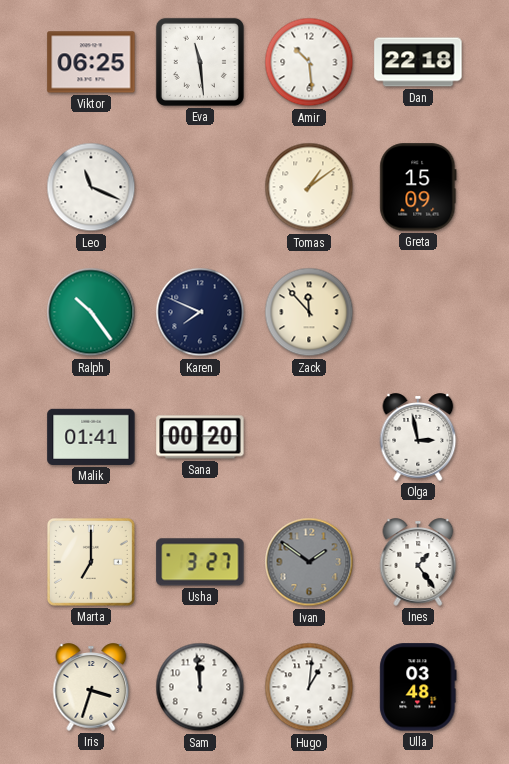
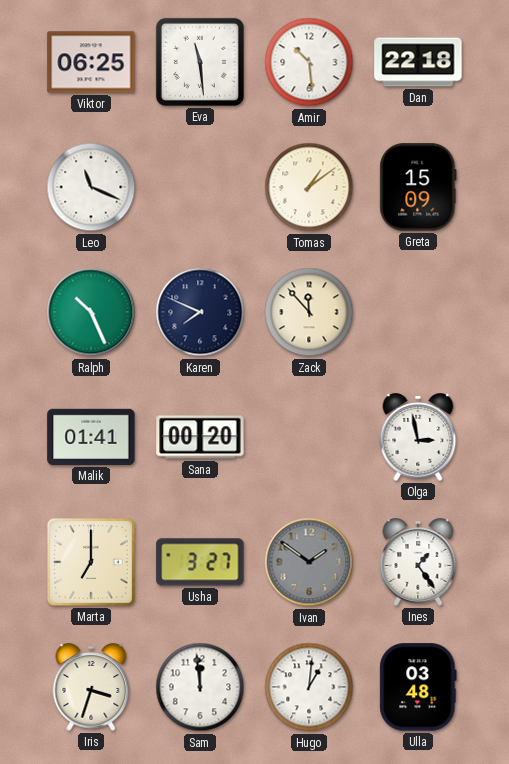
Ralph: 10:24 -> 10:26
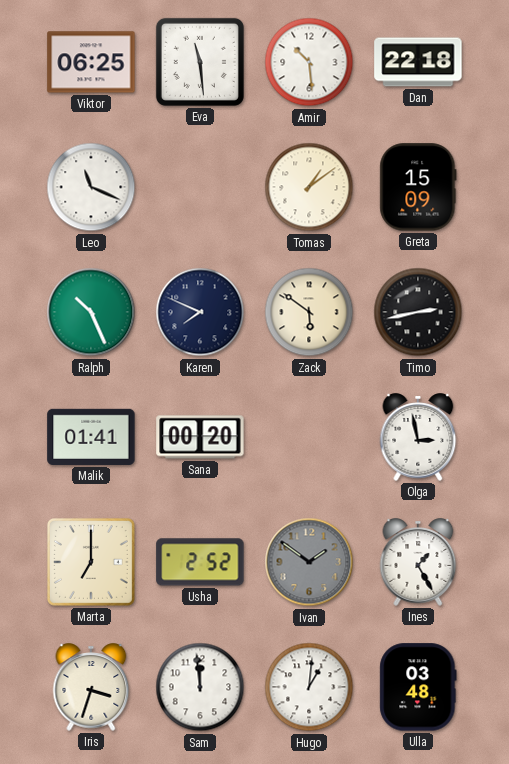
Zack: 11:53 -> 5:51
Timo: none -> 2:43
Usha: 3:27 -> 2:52
Ines: 1:24 -> 1:25
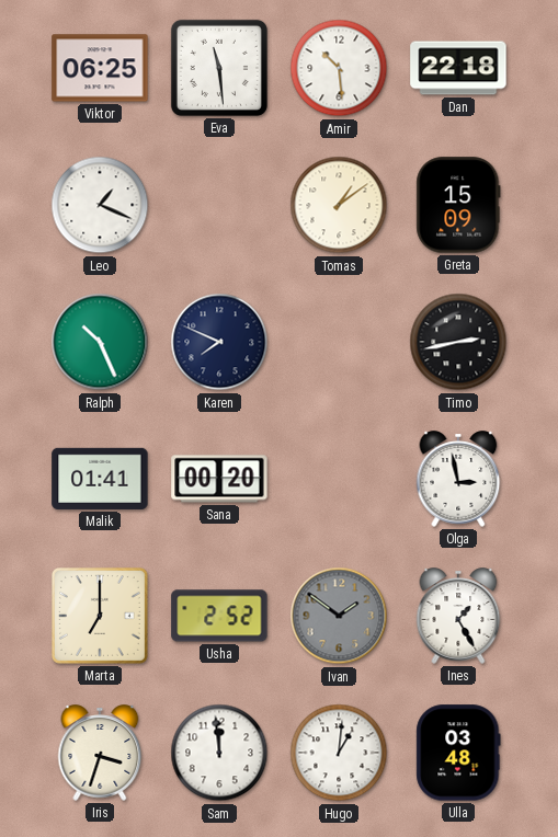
Leo: 11:19 -> 1:19
Zack: 5:51 -> none
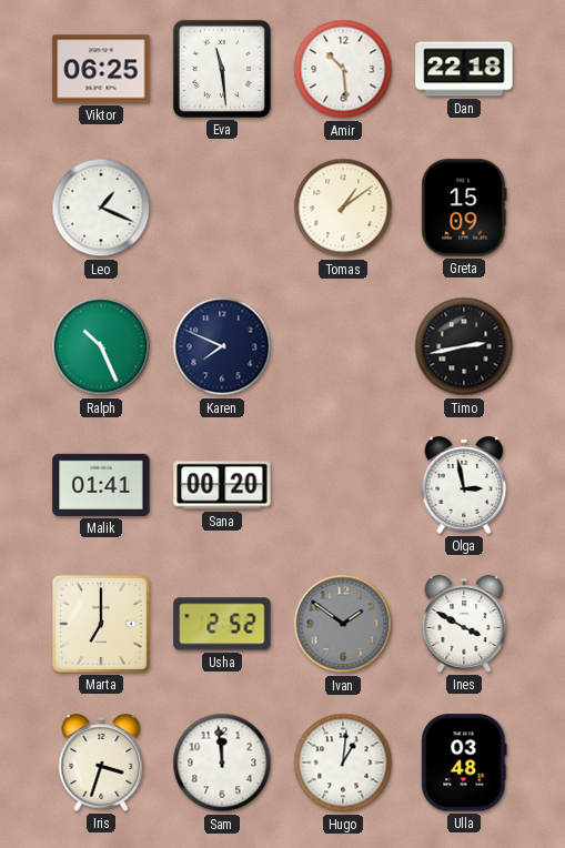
Ines: 1:25 -> 3:50
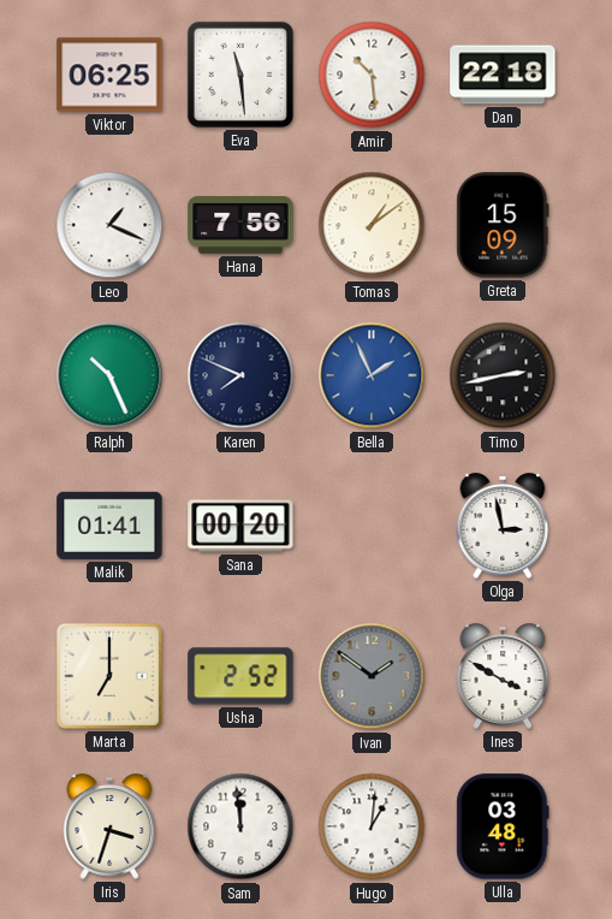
Hana: none -> 7:56
Bella: none -> 1:56
